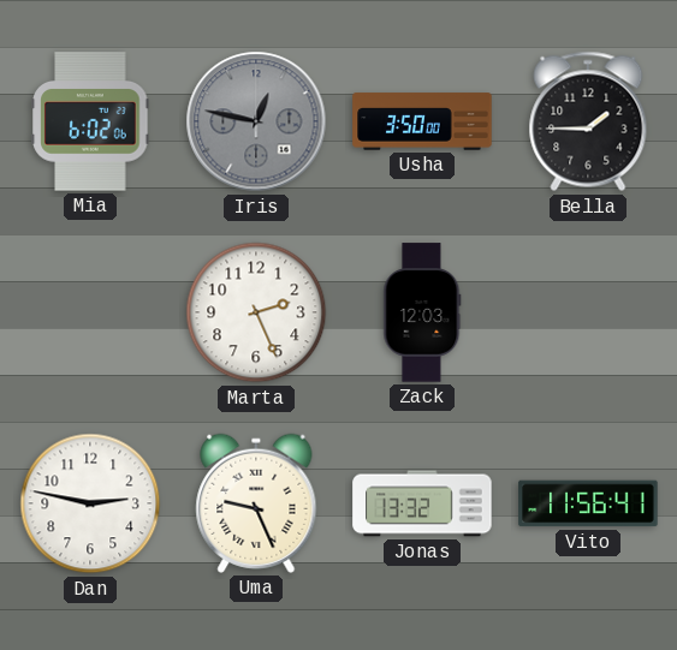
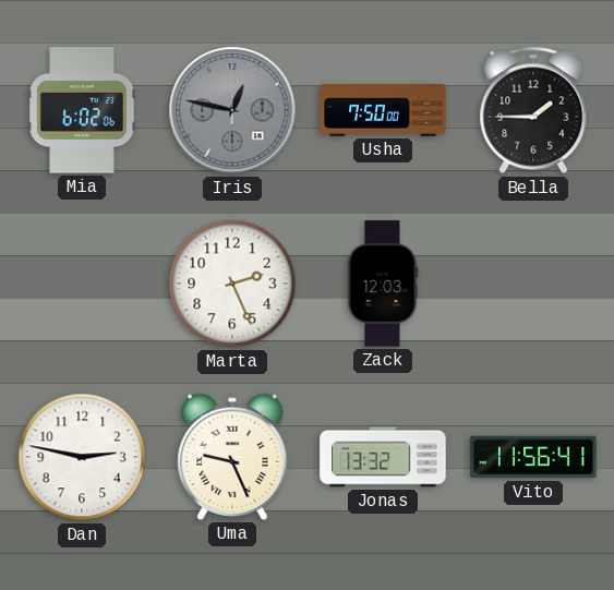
Usha: 3:50 -> 7:50
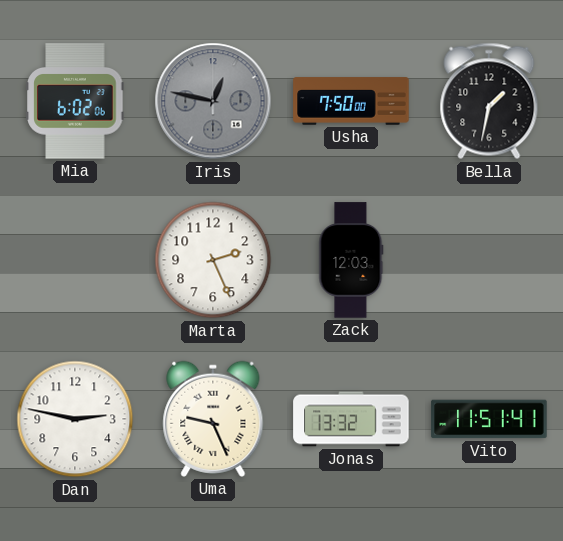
Bella: 1:45 -> 1:32
Vito: 11:56 -> 11:51
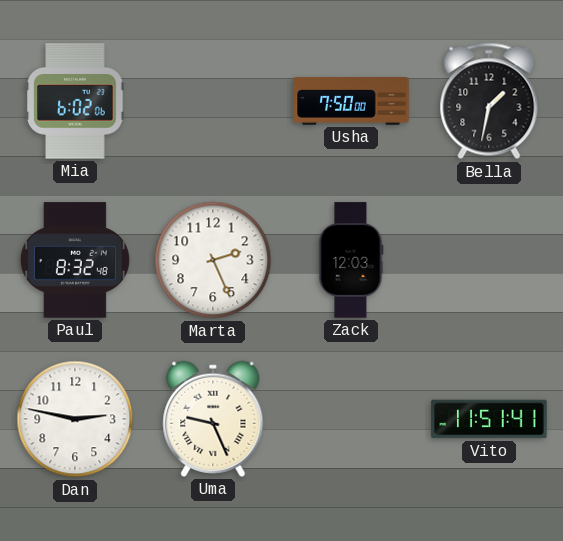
Iris: 12:47 -> none
Paul: none -> 8:32
Jonas: 13:32 -> none
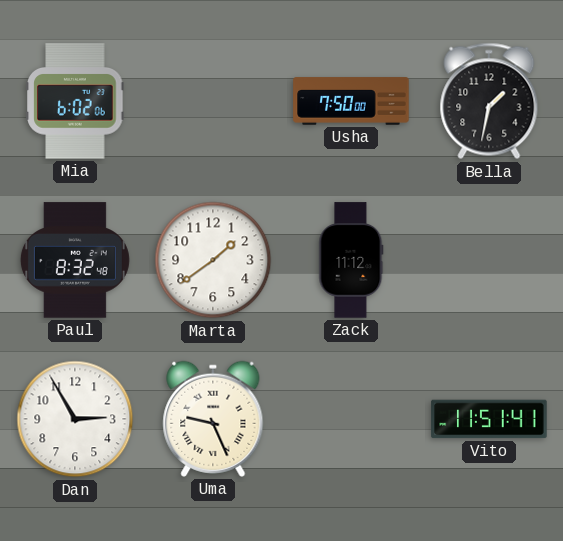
Marta: 2:26 -> 1:39
Zack: 12:03 -> 11:12
Dan: 2:47 -> 2:55
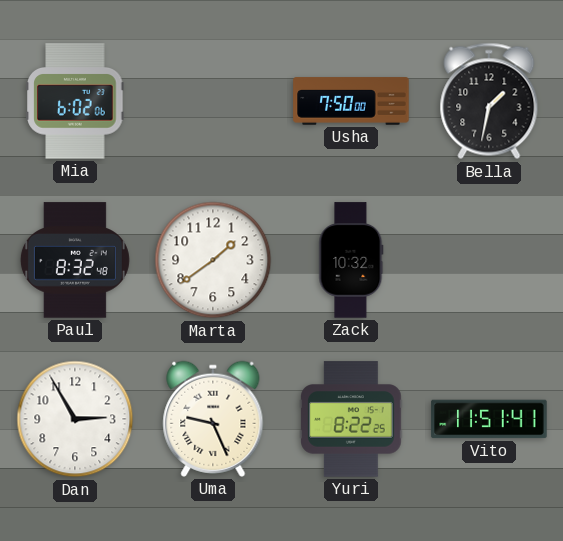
Zack: 11:12 -> 10:32
Yuri: none -> 8:22
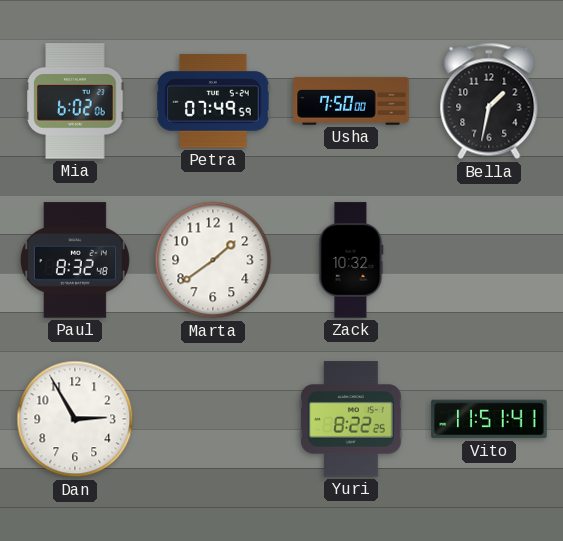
Petra: none -> 07:49
Uma: 9:26 -> none
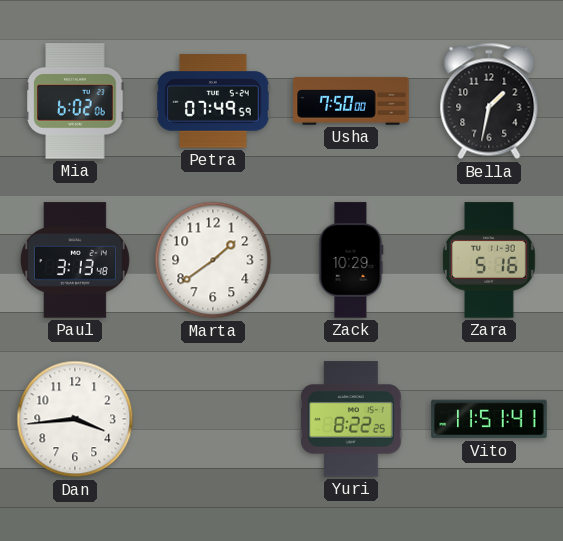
Paul: 8:32 -> 3:13
Zack: 10:32 -> 10:29
Zara: none -> 5:16
Dan: 2:55 -> 3:44
